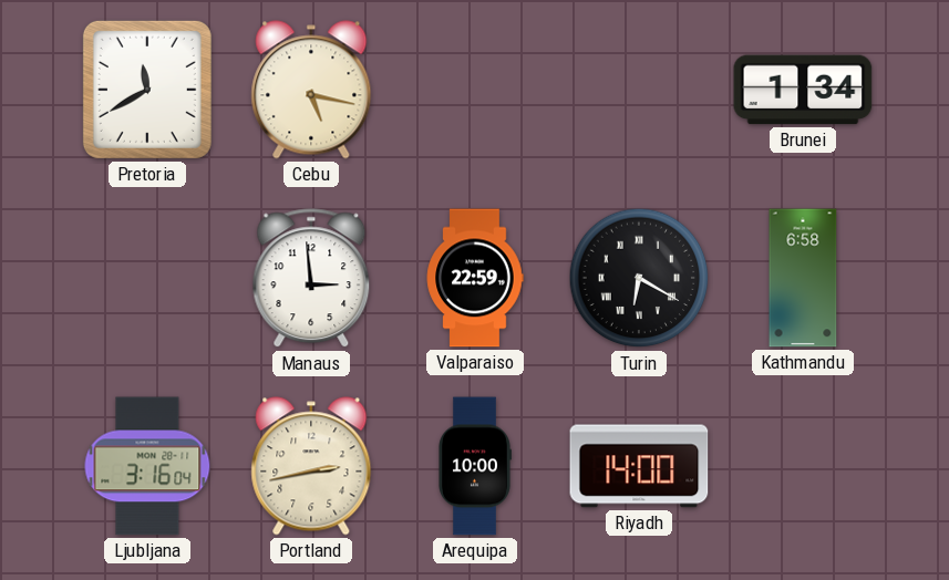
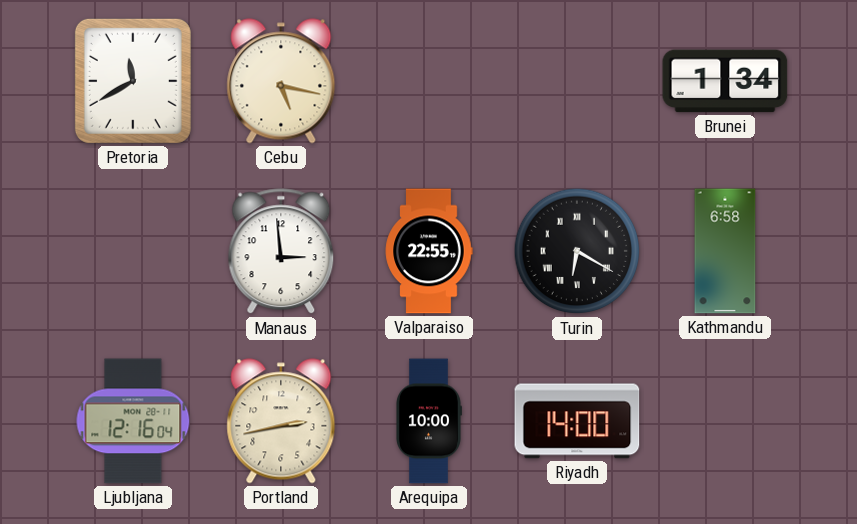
Valparaiso: 22:59 -> 22:55
Ljubljana: 3:16 -> 12:16
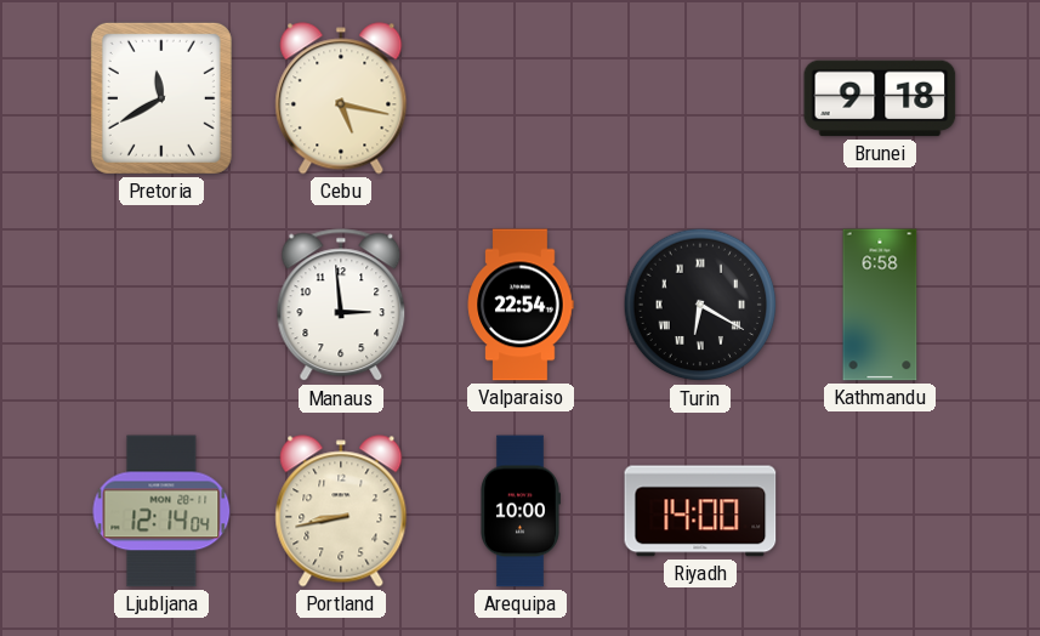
Brunei: 1:34 -> 9:18
Valparaiso: 22:55 -> 22:54
Ljubljana: 12:16 -> 12:14
Portland: 2:43 -> 8:43
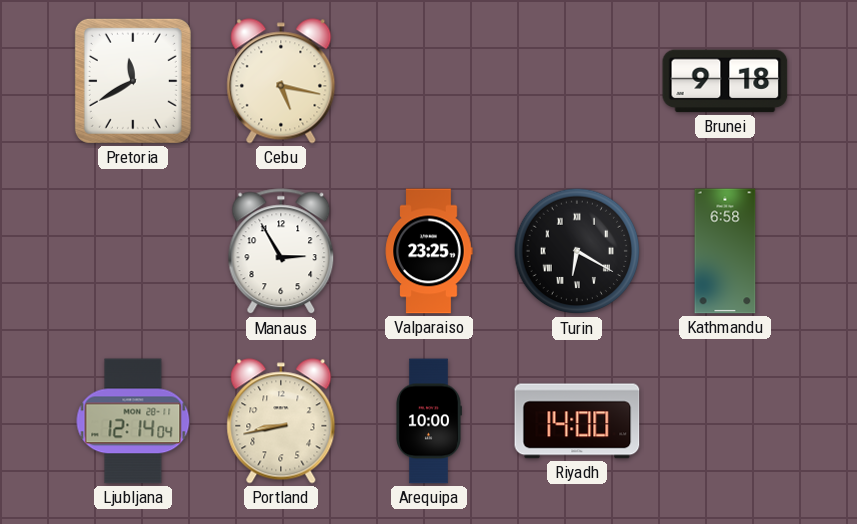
Manaus: 2:59 -> 2:55
Valparaiso: 22:54 -> 23:25
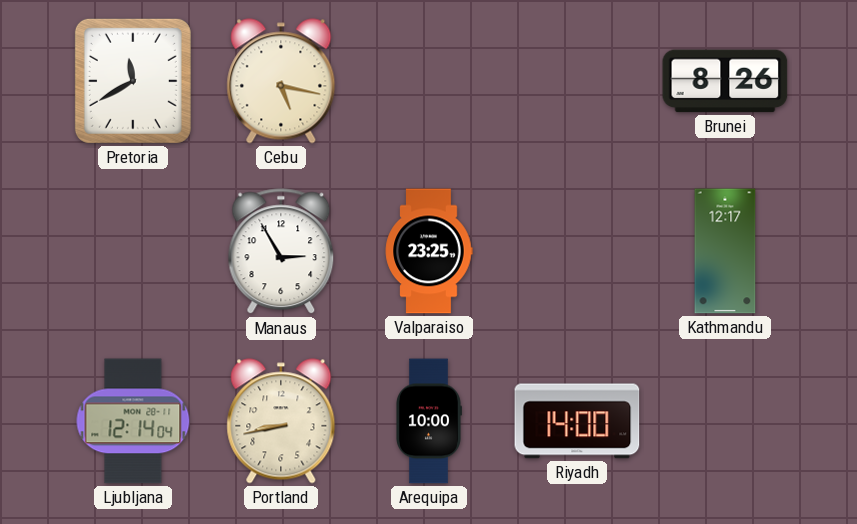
Brunei: 9:18 -> 8:26
Turin: 6:20 -> none
Kathmandu: 6:58 -> 12:17
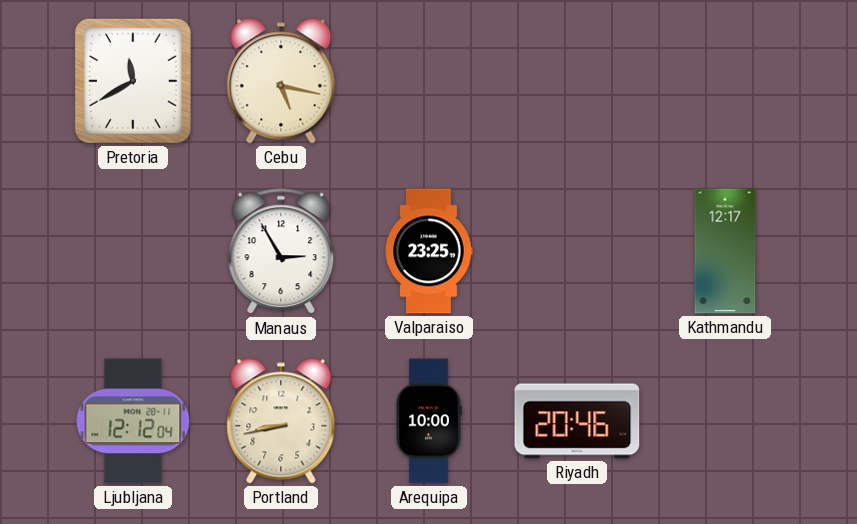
Brunei: 8:26 -> none
Ljubljana: 12:14 -> 12:12
Riyadh: 14:00 -> 20:46
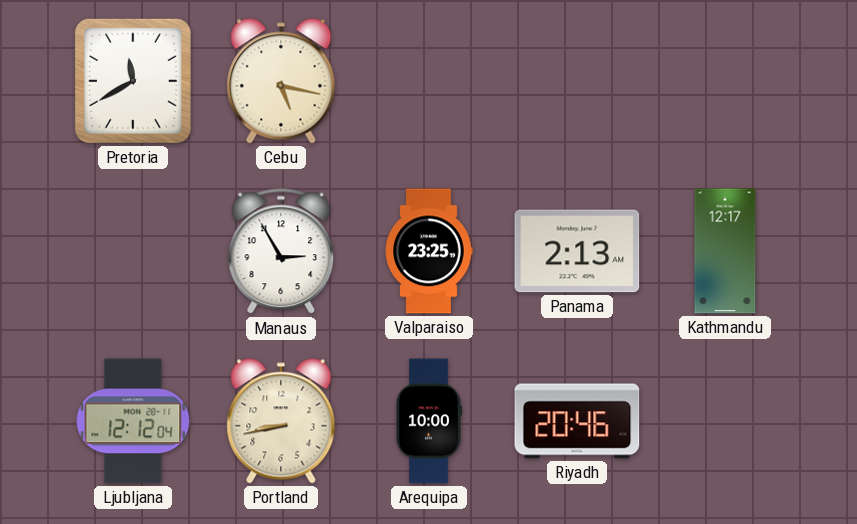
Panama: none -> 2:13
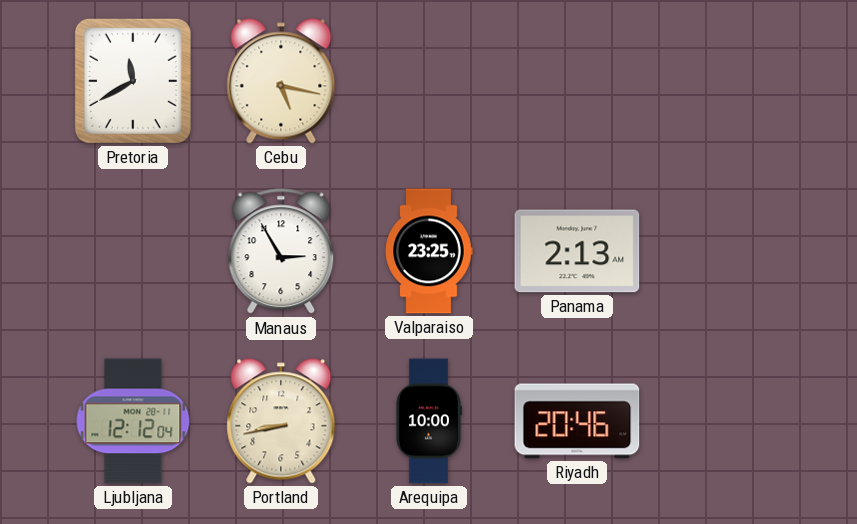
Kathmandu: 12:17 -> none
